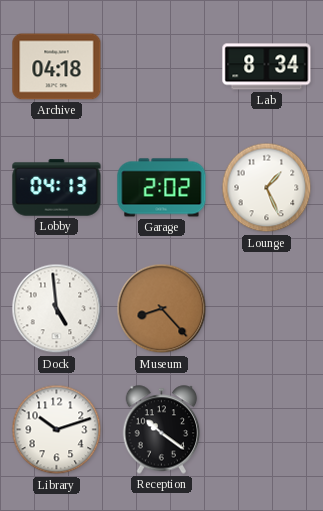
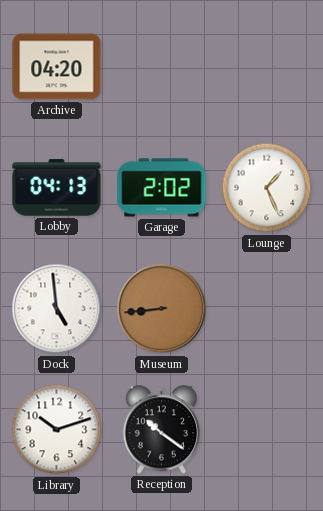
Archive: 04:18 -> 04:20
Lab: 8:34 -> none
Museum: 8:23 -> 8:44
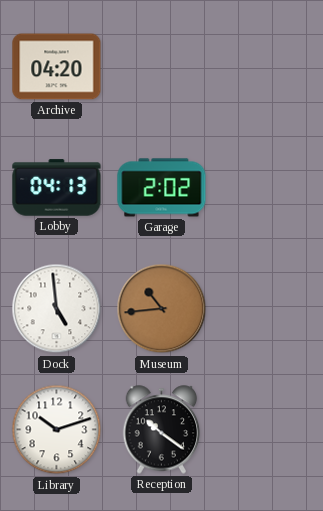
Lounge: 1:26 -> none
Museum: 8:44 -> 10:44
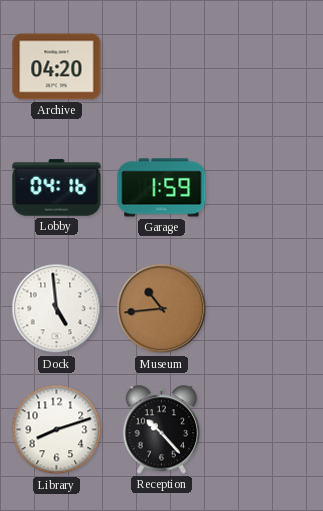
Lobby: 04:13 -> 04:16
Garage: 2:02 -> 1:59
Library: 10:12 -> 8:12
Reception: 10:21 -> 10:23
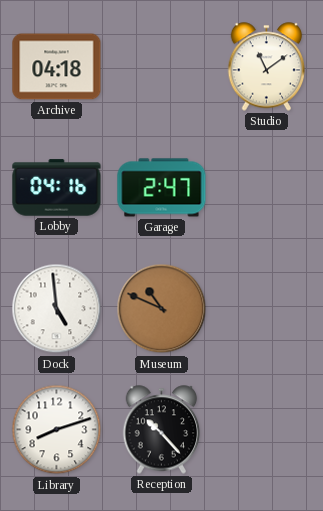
Archive: 04:20 -> 04:18
Studio: none -> 11:09
Garage: 1:59 -> 2:47
Museum: 10:44 -> 10:49
